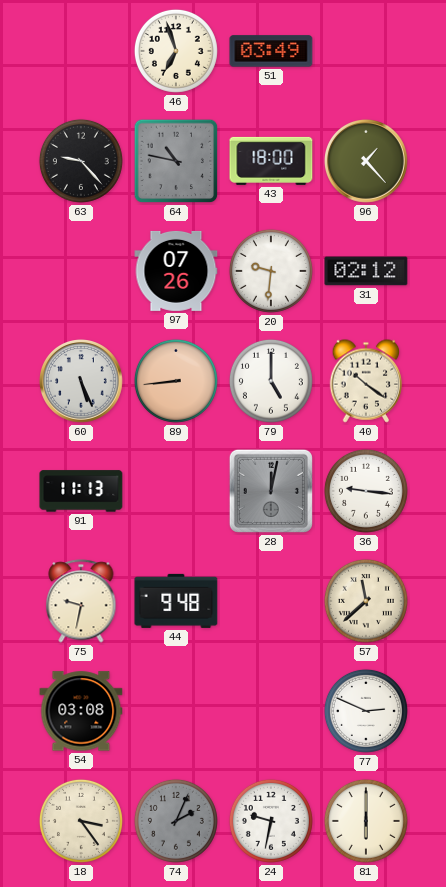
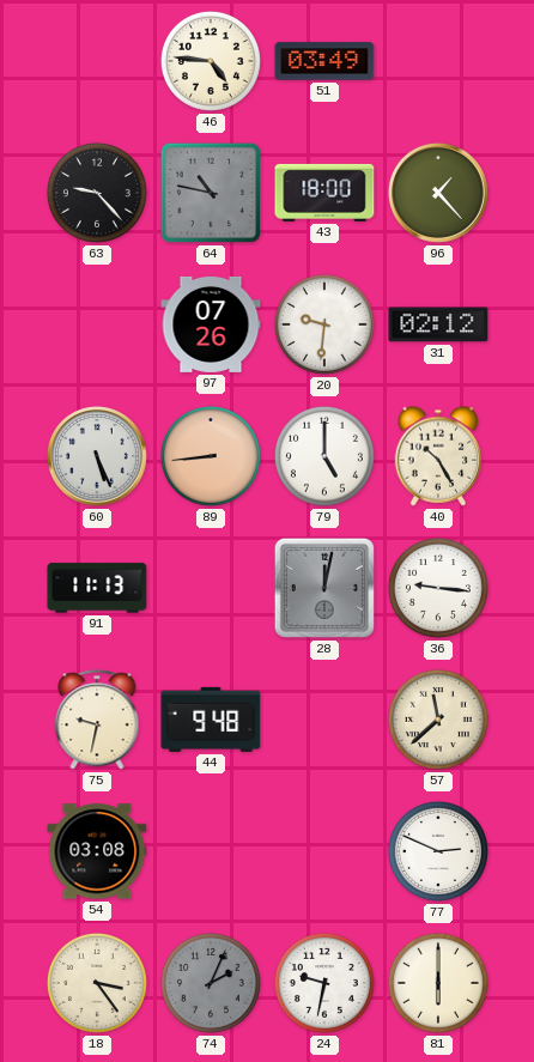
46: 6:57 -> 4:46
40: 10:21 -> 10:25
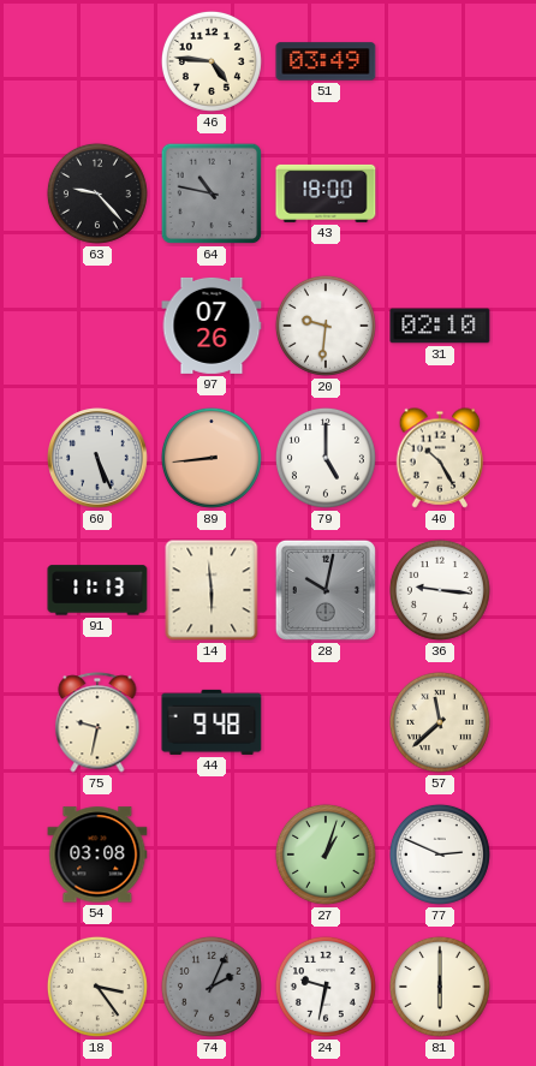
96: 1:23 -> none
31: 02:12 -> 02:10
14: none -> 5:59
28: 12:02 -> 10:02
27: none -> 1:03
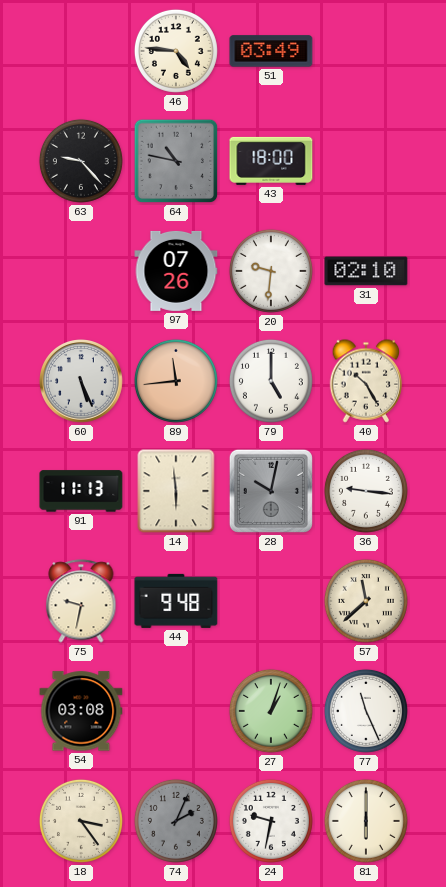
89: 8:44 -> 11:44
77: 2:49 -> 11:26
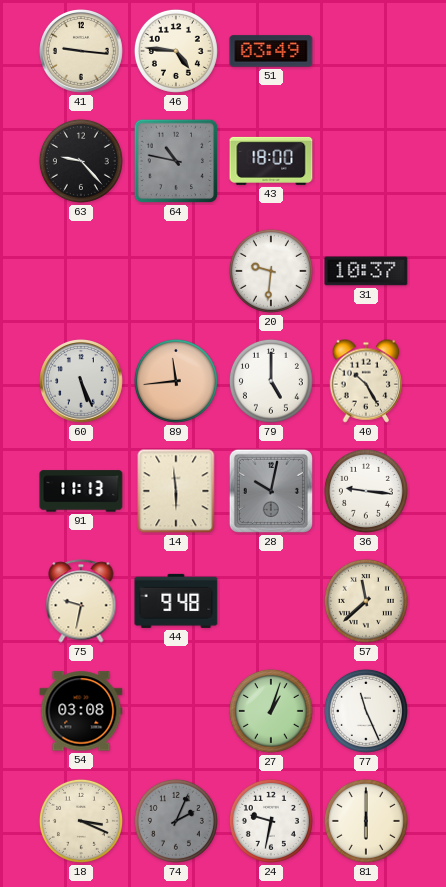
41: none -> 9:16
97: 07:26 -> none
31: 02:10 -> 10:37
18: 3:24 -> 3:19
